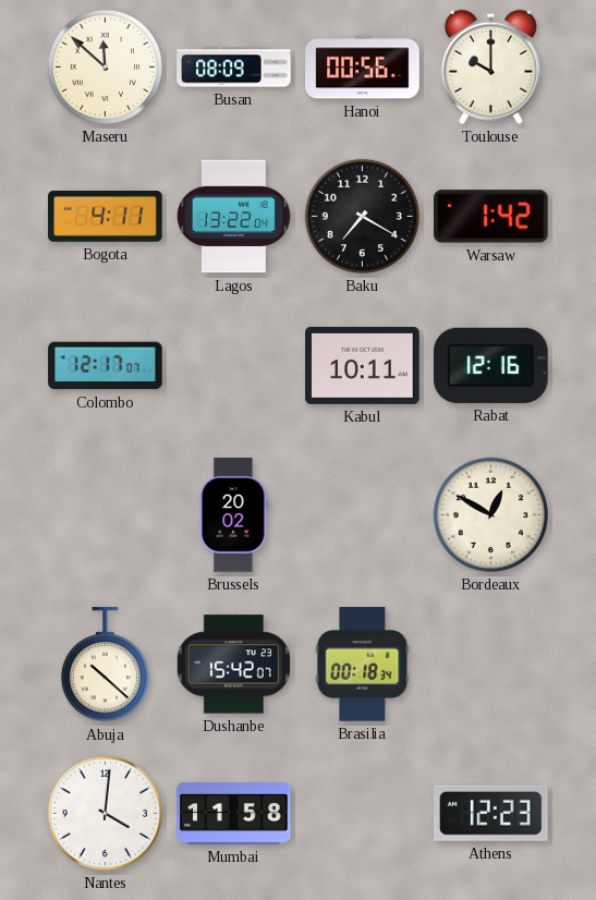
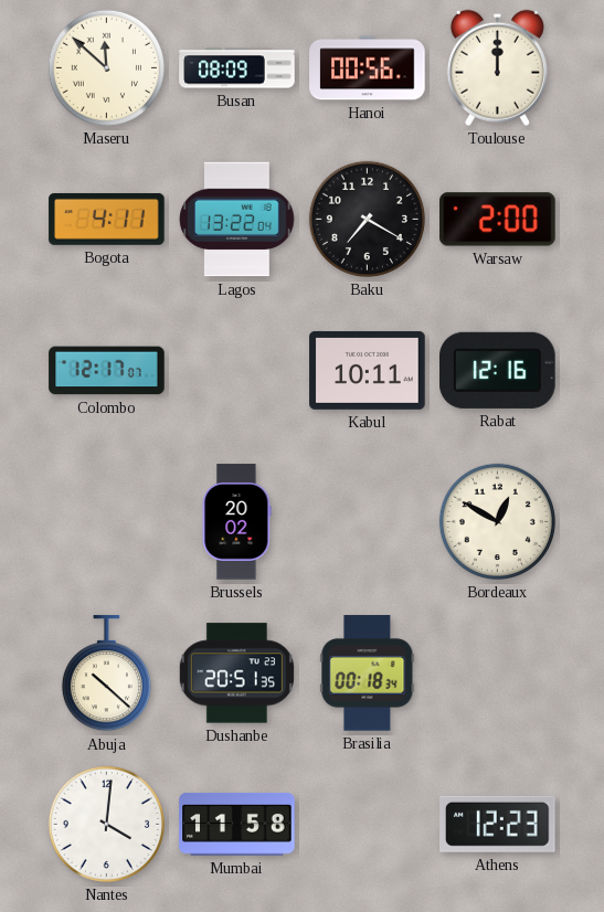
Toulouse: 10:00 -> 12:00
Warsaw: 1:42 -> 2:00
Dushanbe: 15:42 -> 20:51
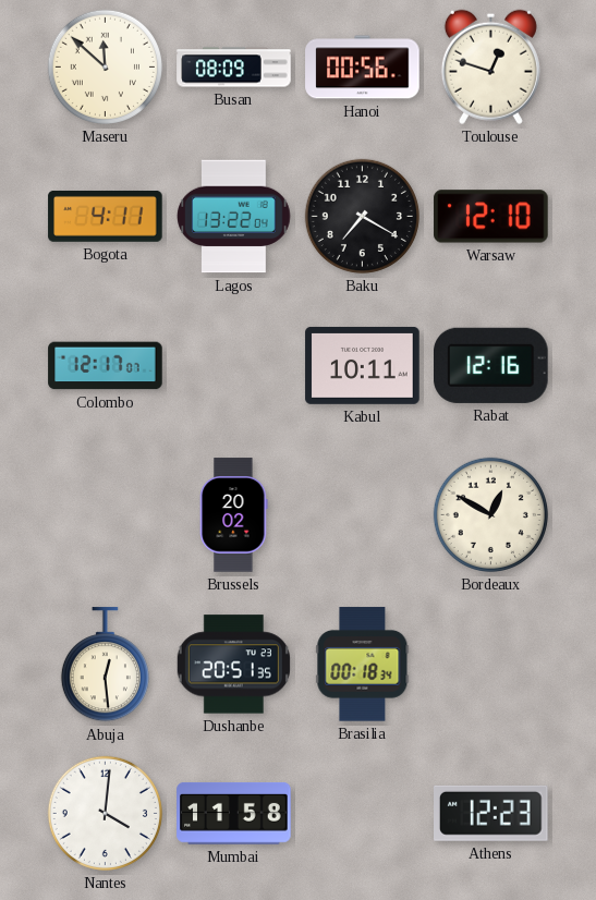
Toulouse: 12:00 -> 12:48
Warsaw: 2:00 -> 12:10
Abuja: 10:22 -> 12:29
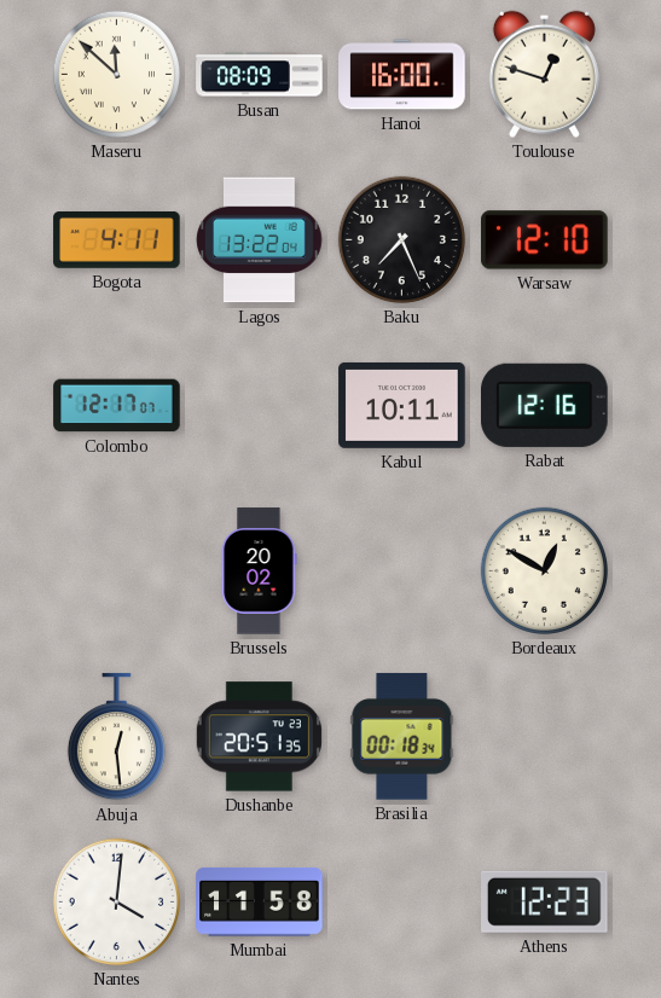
Hanoi: 00:56 -> 16:00
Baku: 7:20 -> 7:26
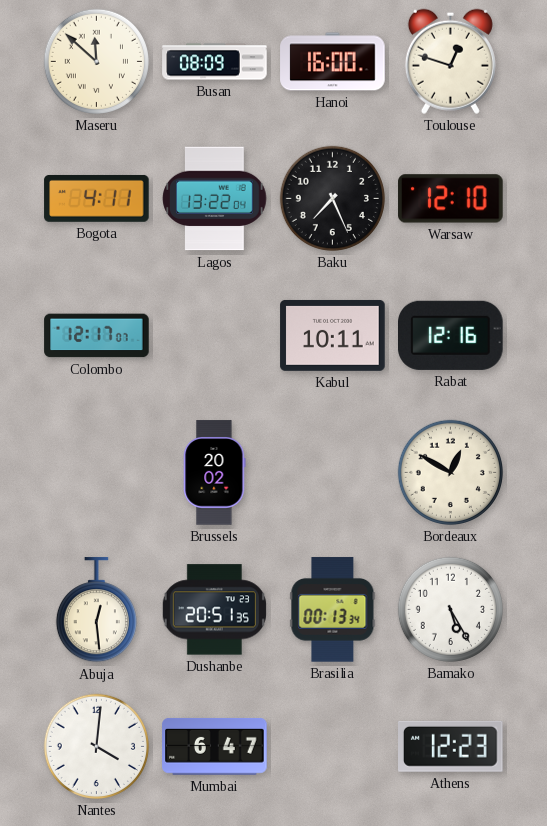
Brasilia: 00:18 -> 00:13
Bamako: none -> 5:25
Mumbai: 11:58 -> 6:47
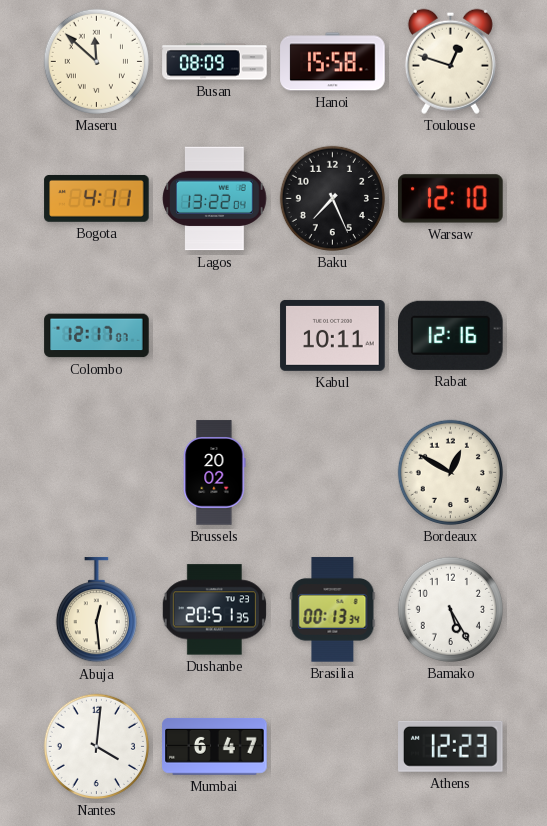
Hanoi: 16:00 -> 15:58
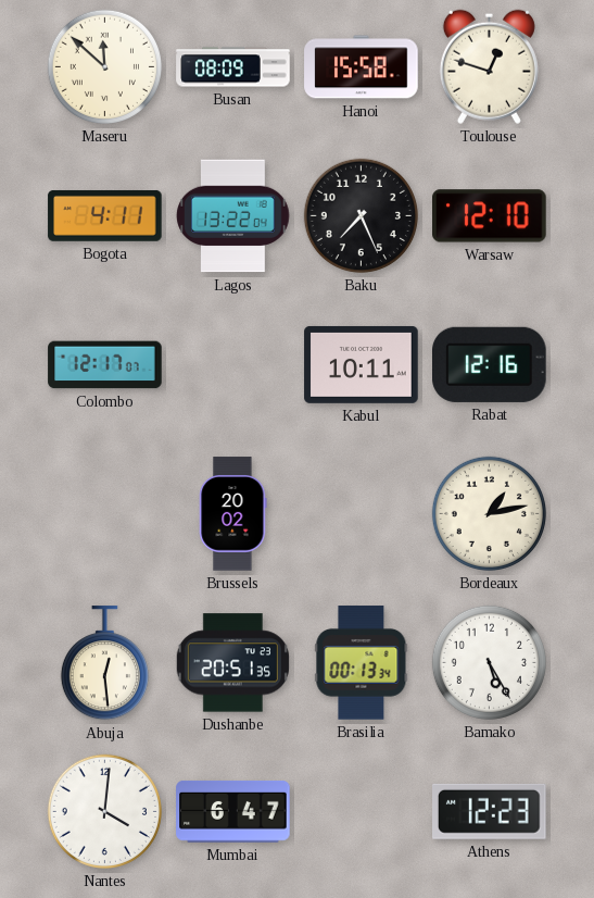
Bordeaux: 12:50 -> 1:13
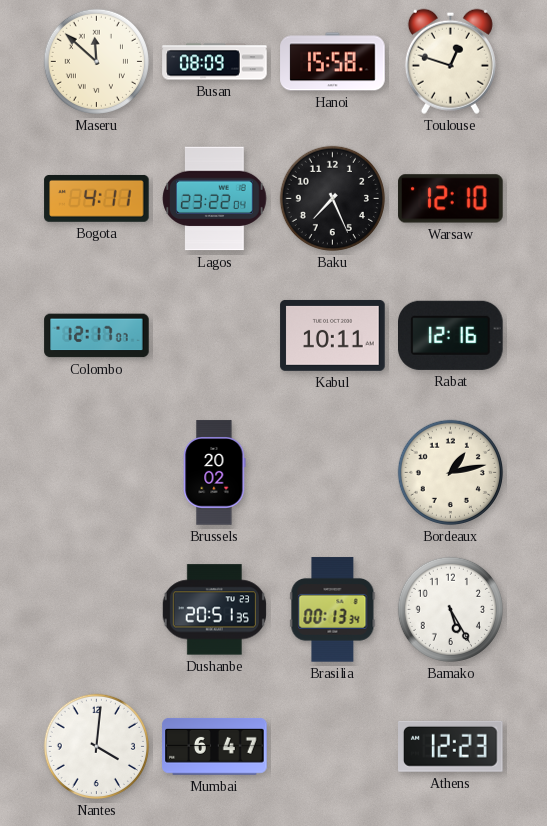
Lagos: 13:22 -> 23:22
Abuja: 12:29 -> none
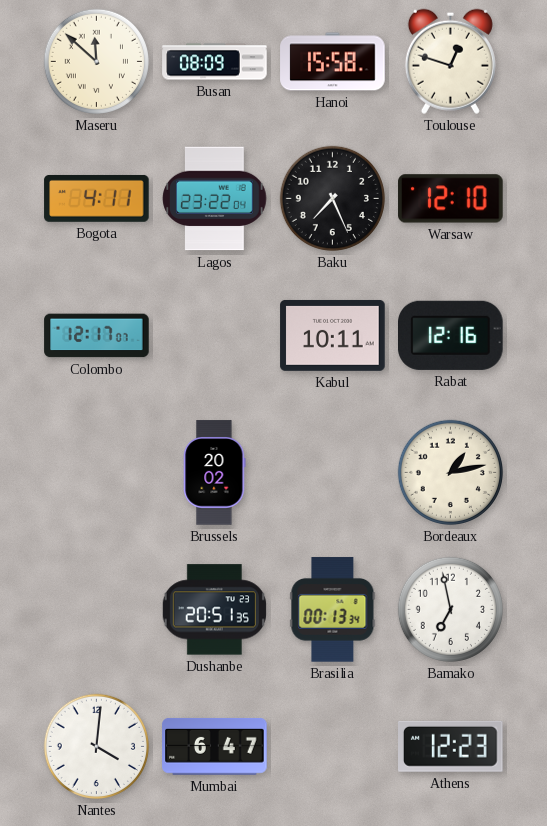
Bamako: 5:25 -> 6:58
